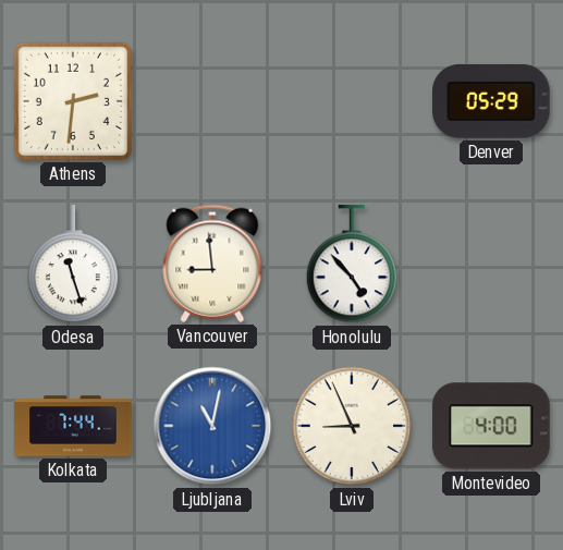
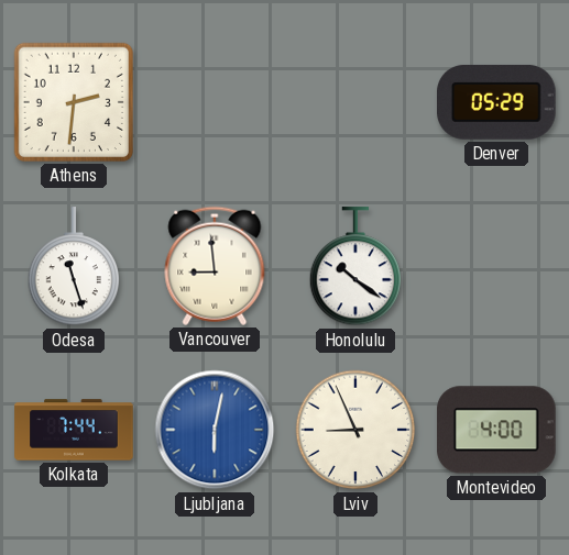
Honolulu: 4:53 -> 10:21
Ljubljana: 11:02 -> 6:02
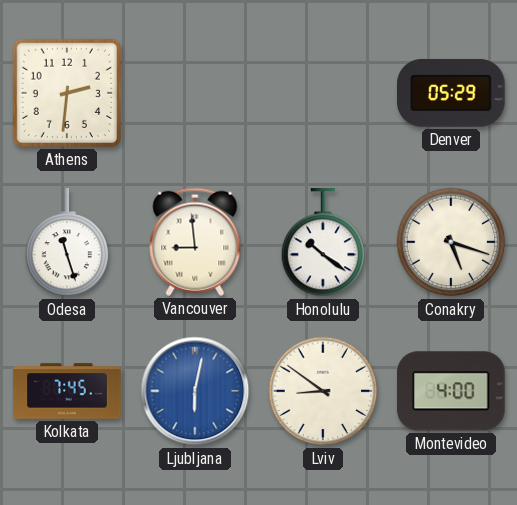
Conakry: none -> 5:18
Kolkata: 7:44 -> 7:45
Lviv: 8:56 -> 8:51
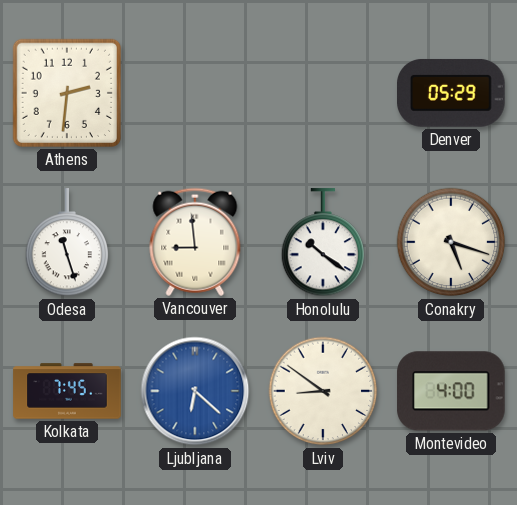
Ljubljana: 6:02 -> 6:22
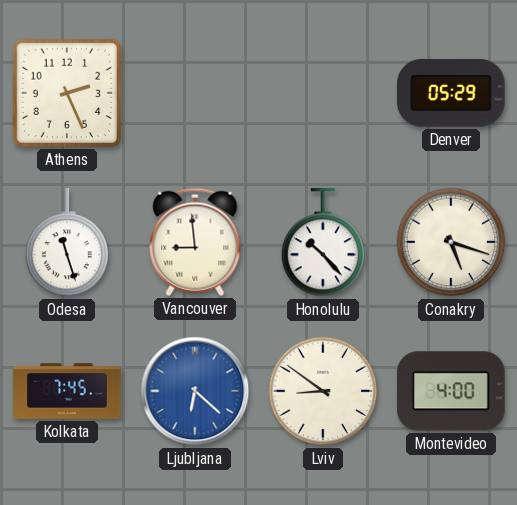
Athens: 2:31 -> 2:26
Honolulu: 10:21 -> 10:23
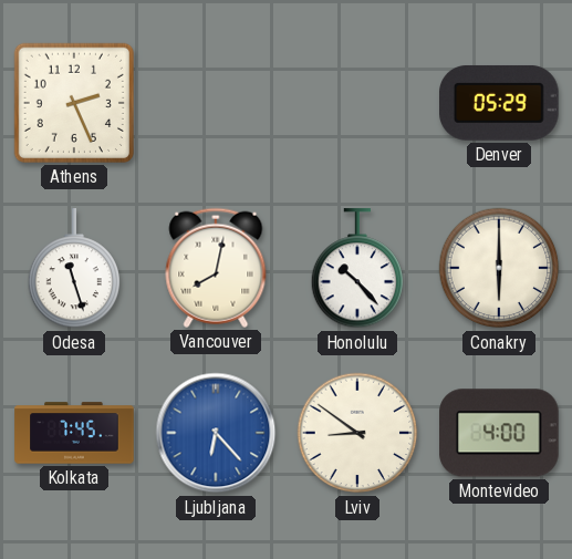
Vancouver: 8:59 -> 8:02
Conakry: 5:18 -> 6:00
Ljubljana: 6:22 -> 6:23
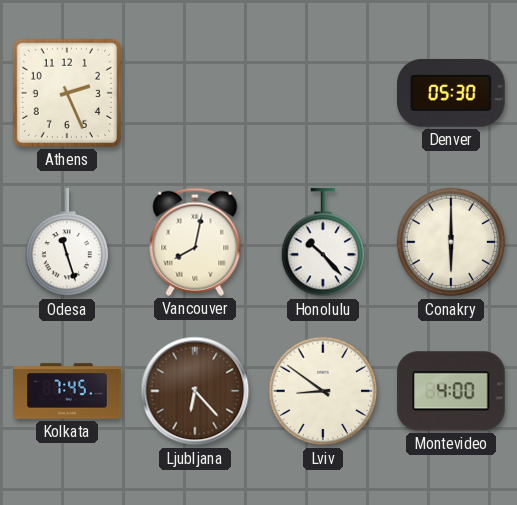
Denver: 05:29 -> 05:30
Ljubljana dial: blue -> brown
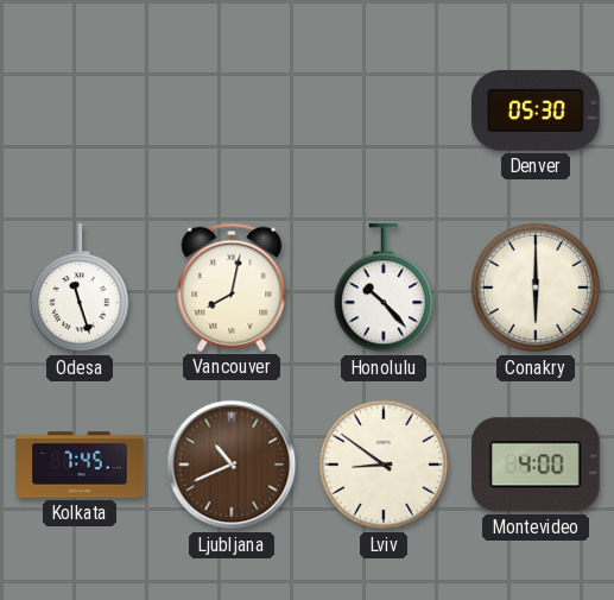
Athens: 2:26 -> none
Ljubljana: 6:23 -> 10:41
